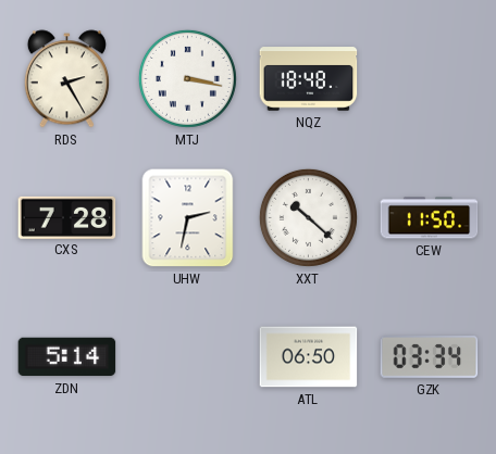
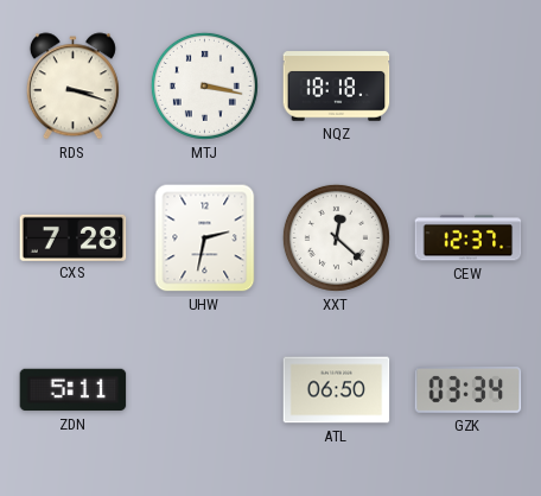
RDS: 2:25 -> 3:18
NQZ: 18:48 -> 18:18
XXT: 10:22 -> 12:22
CEW: 11:50 -> 12:37
ZDN: 5:14 -> 5:11
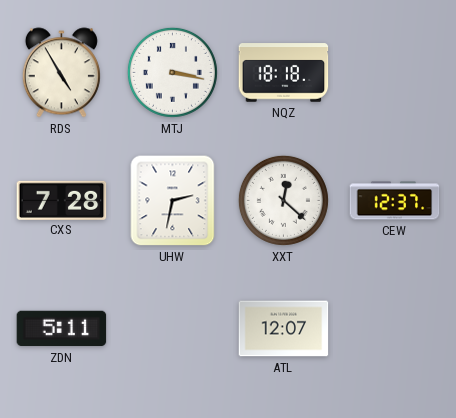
RDS: 3:18 -> 4:55
ATL: 06:50 -> 12:07
GZK: 03:34 -> none
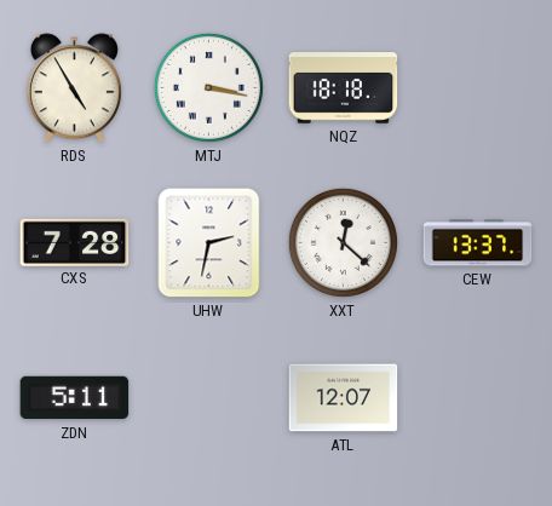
CEW: 12:37 -> 13:37
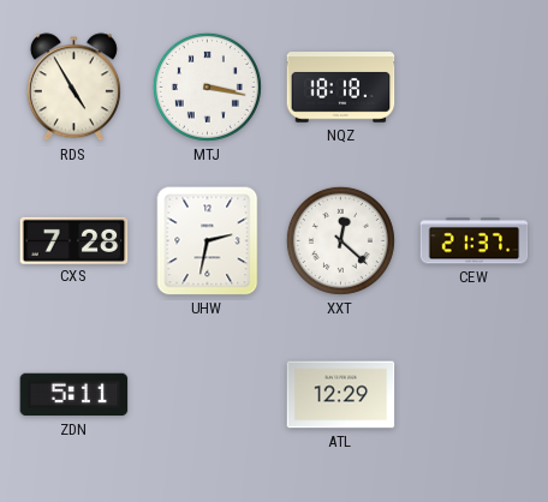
CEW: 13:37 -> 21:37
ATL: 12:07 -> 12:29
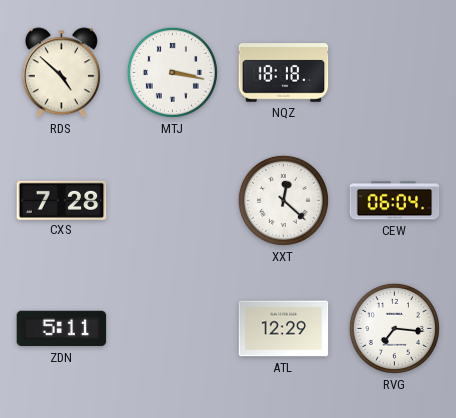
RDS: 4:55 -> 4:52
UHW: 2:32 -> none
CEW: 21:37 -> 06:04
RVG: none -> 7:16
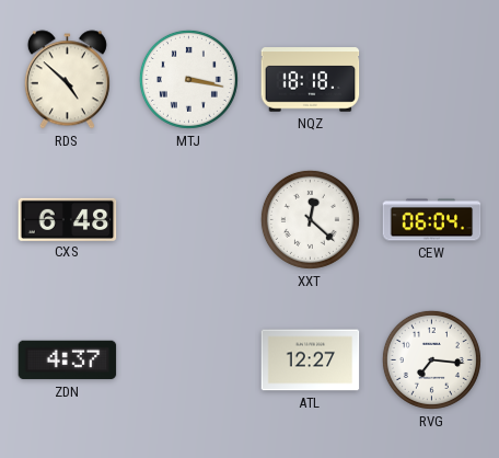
CXS: 7:28 -> 6:48
ZDN: 5:11 -> 4:37
ATL: 12:29 -> 12:27
